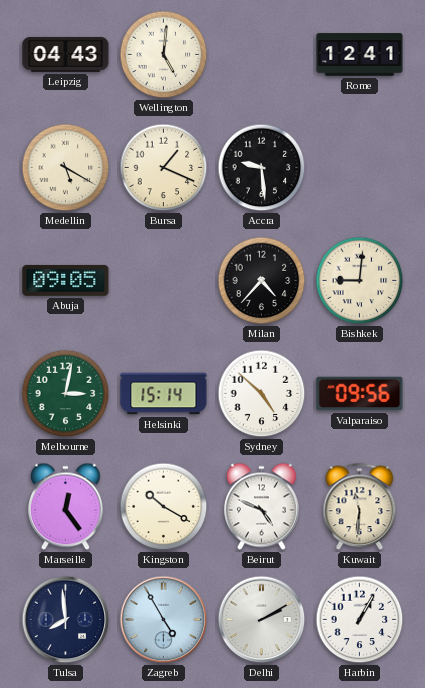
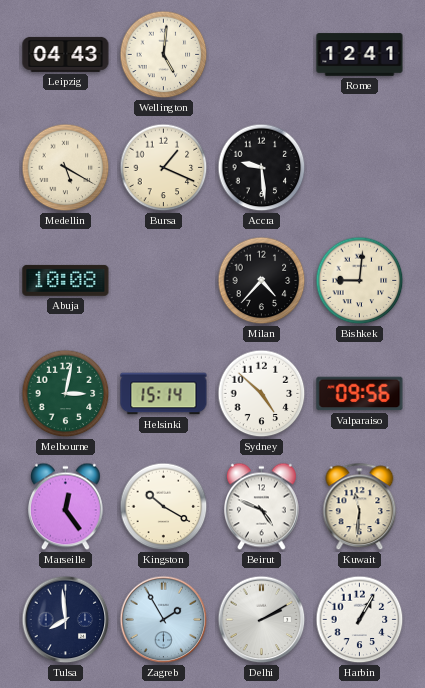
Abuja: 09:05 -> 10:08
Zagreb: 4:55 -> 1:55
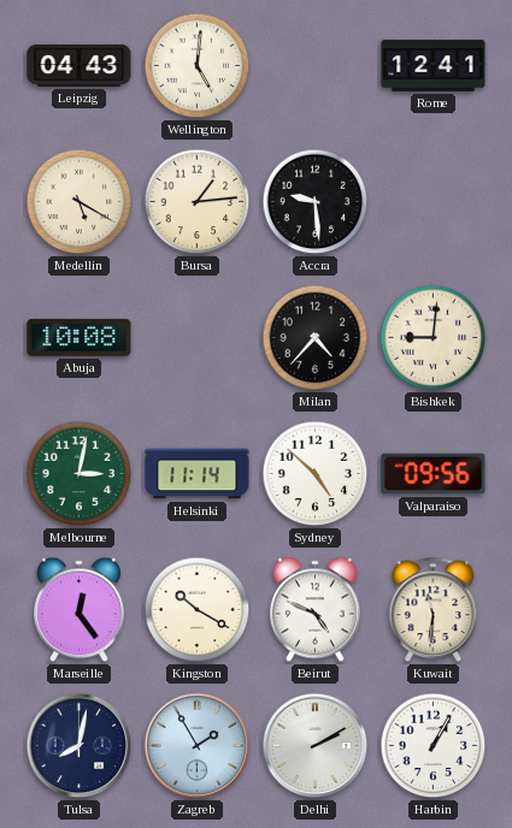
Bursa: 1:19 -> 1:14
Helsinki: 15:14 -> 11:14
Tulsa: 7:59 -> 8:02
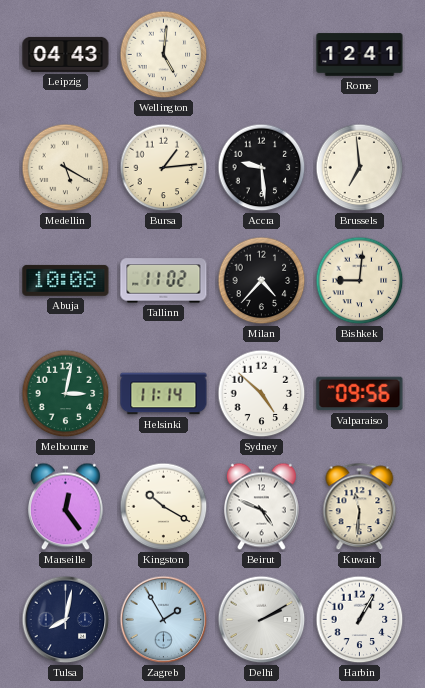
Brussels: none -> 6:59
Tallinn: none -> 11:02
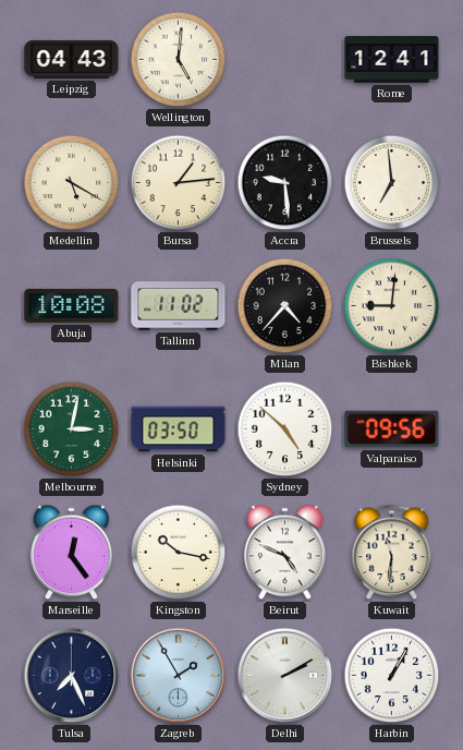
Helsinki: 11:14 -> 03:50
Kingston: 10:20 -> 10:17
Tulsa: 8:02 -> 7:26
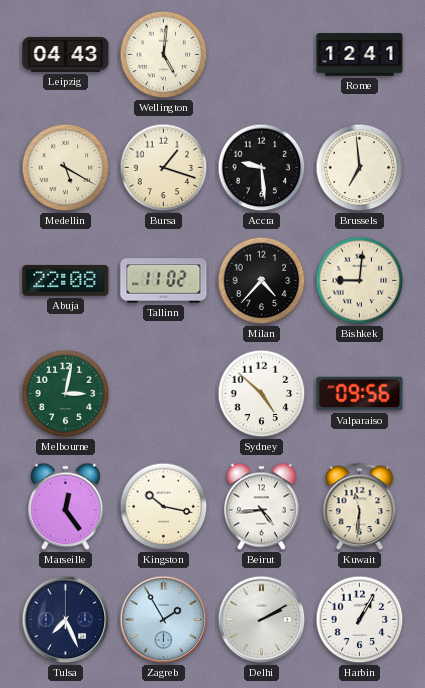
Bursa: 1:14 -> 1:18
Abuja: 10:08 -> 22:08
Helsinki: 03:50 -> none
Beirut: 4:49 -> 4:44
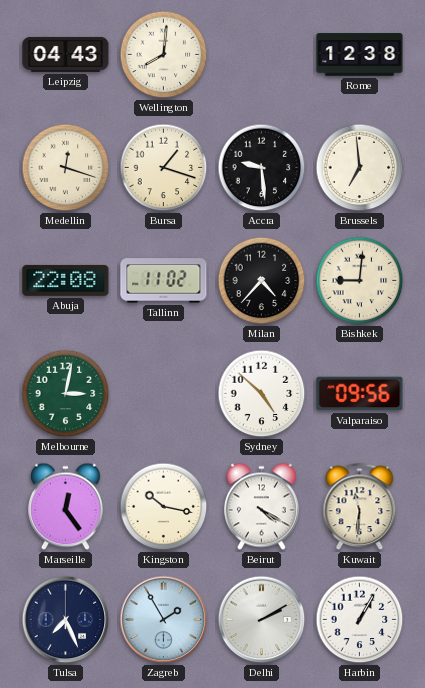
Wellington: 5:01 -> 8:01
Rome: 12:41 -> 12:38
Medellin: 5:20 -> 12:18
Beirut: 4:44 -> 4:20
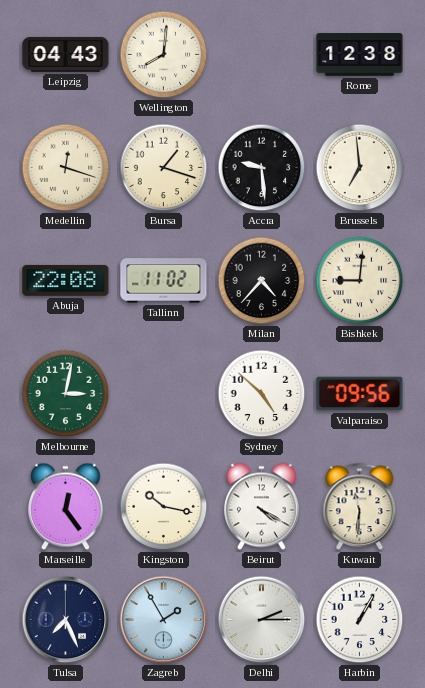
Delhi: 2:10 -> 2:15
